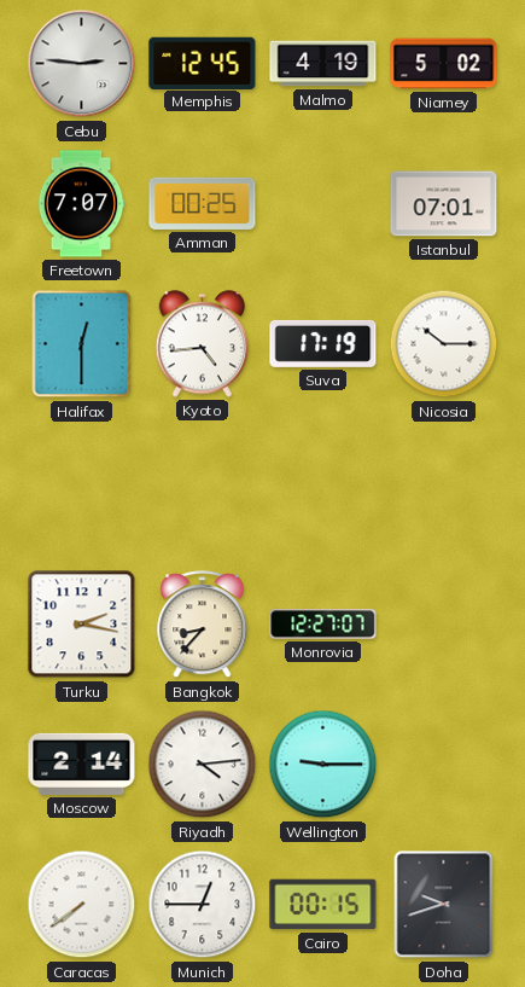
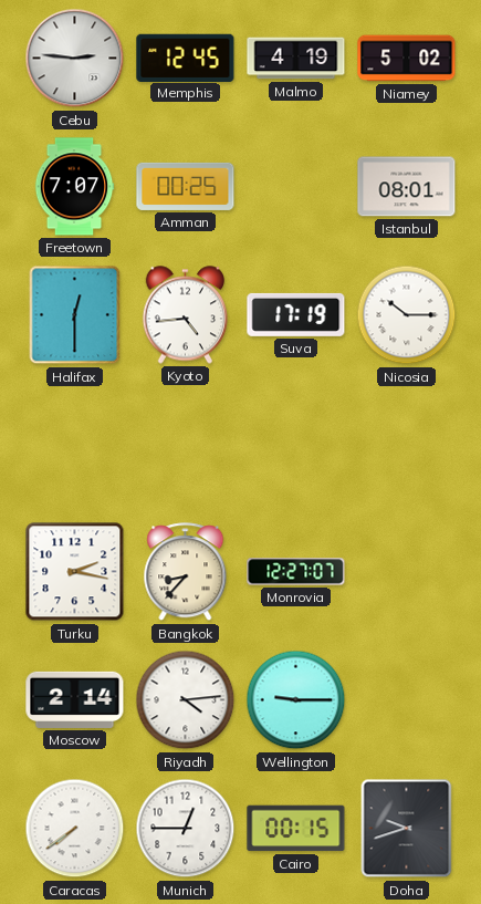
Istanbul: 07:01 -> 08:01
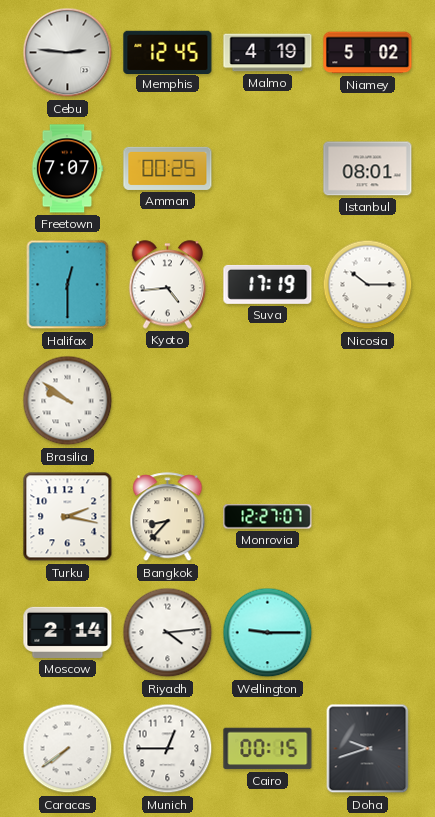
Brasilia: none -> 9:51
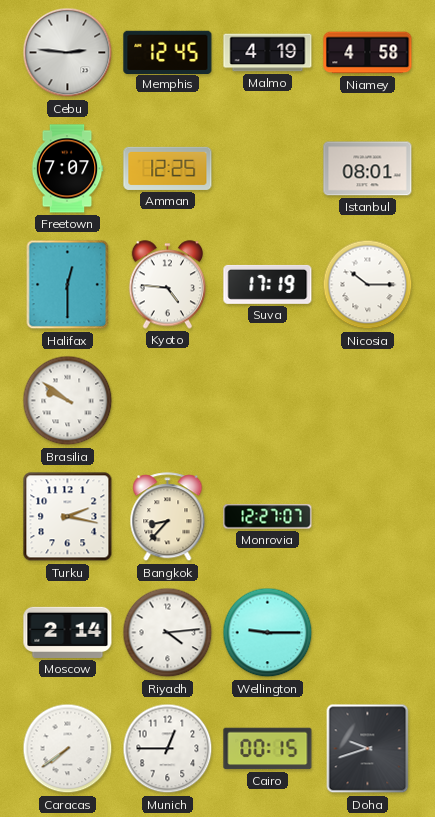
Niamey: 5:02 -> 4:58
Amman: 00:25 -> 12:25
Kyoto: 4:44 -> 4:46
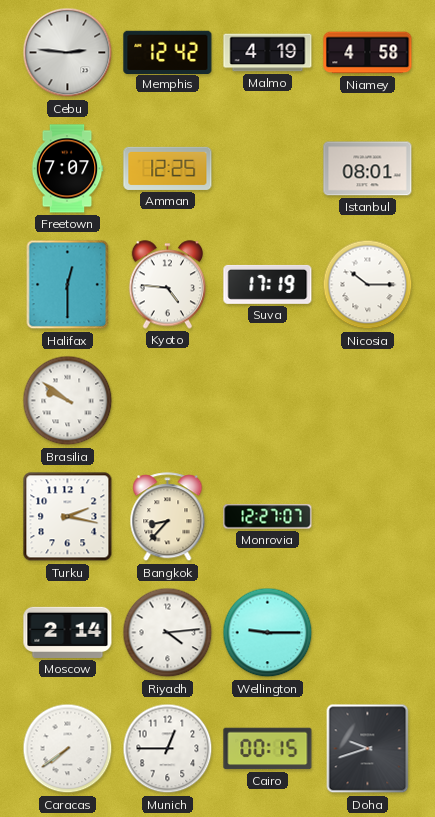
Memphis: 12:45 -> 12:42
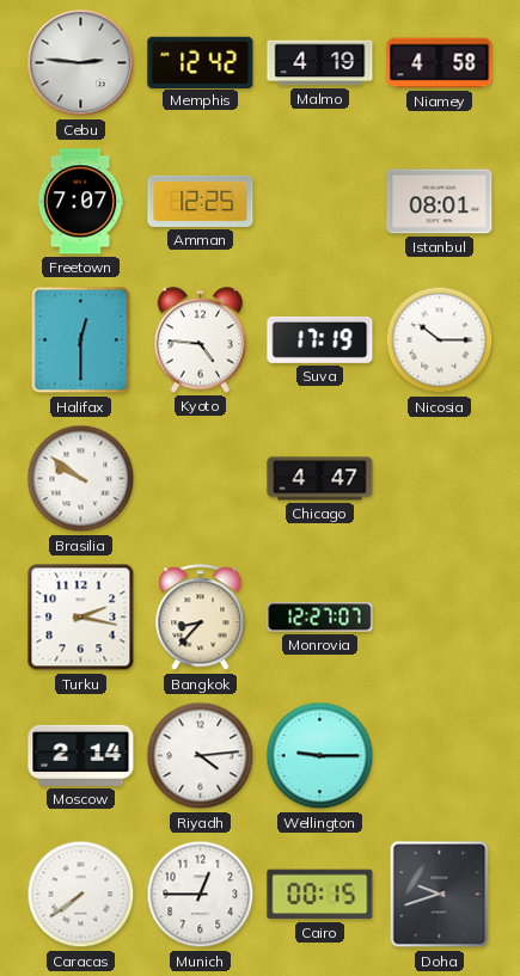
Chicago: none -> 4:47
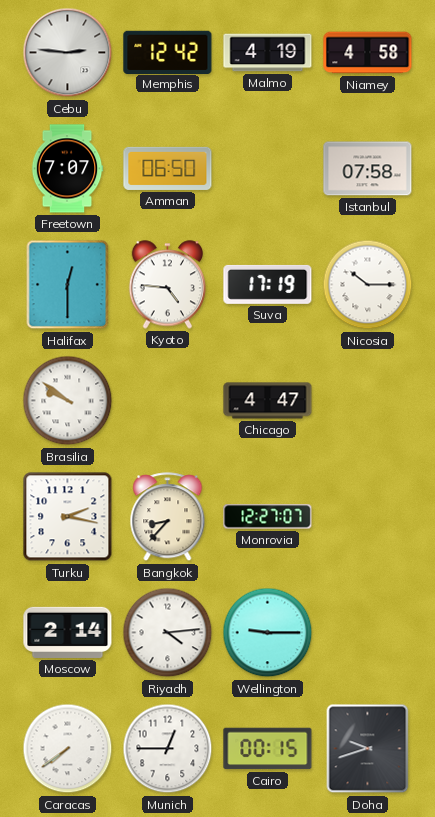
Amman: 12:25 -> 06:50
Istanbul: 08:01 -> 07:58
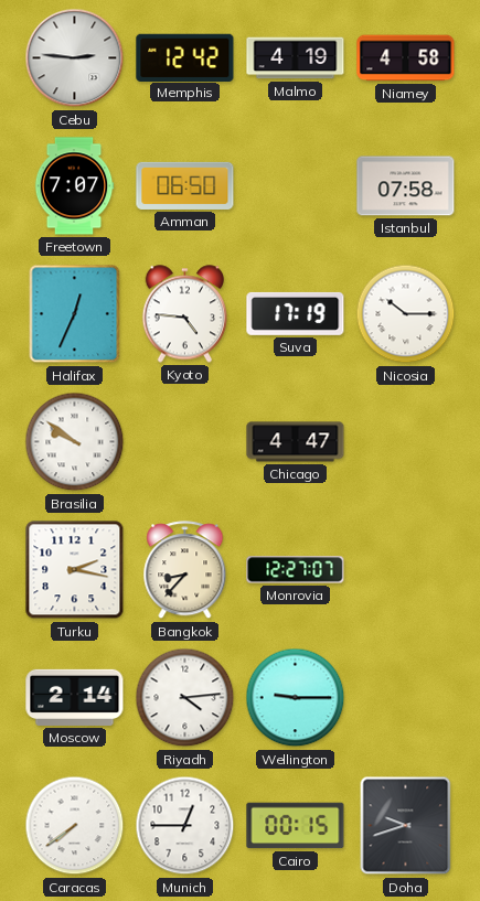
Halifax: 12:30 -> 12:34
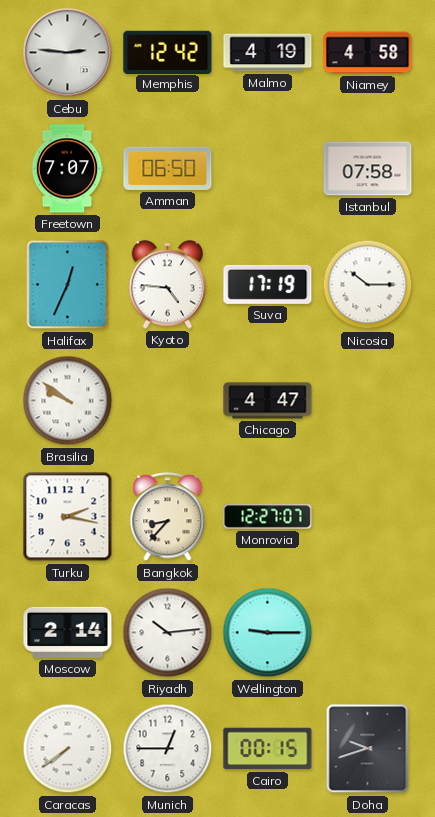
Riyadh: 4:14 -> 10:14
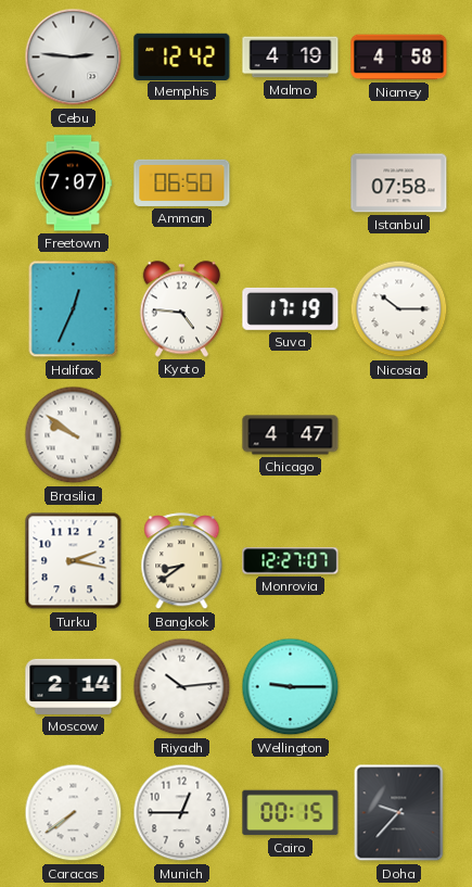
Bangkok: 8:37 -> 8:39
Doha: 9:42 -> 9:37
